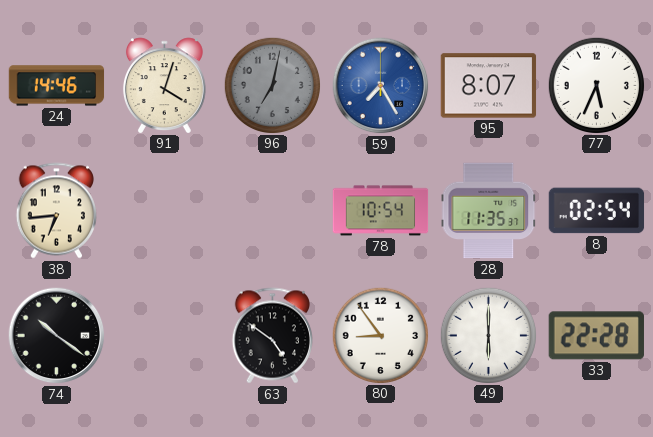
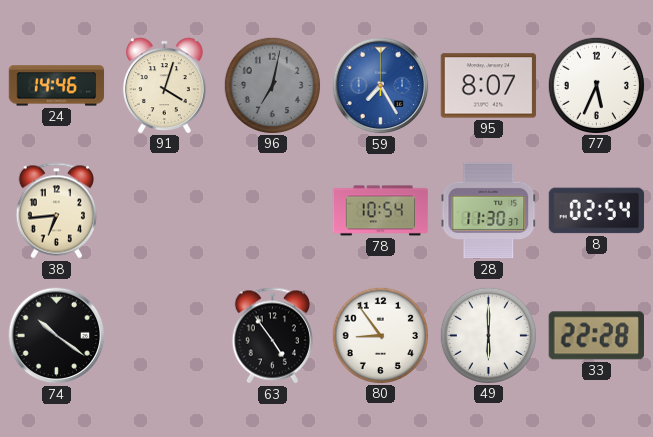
28: 11:35 -> 11:30
63: 4:51 -> 4:54
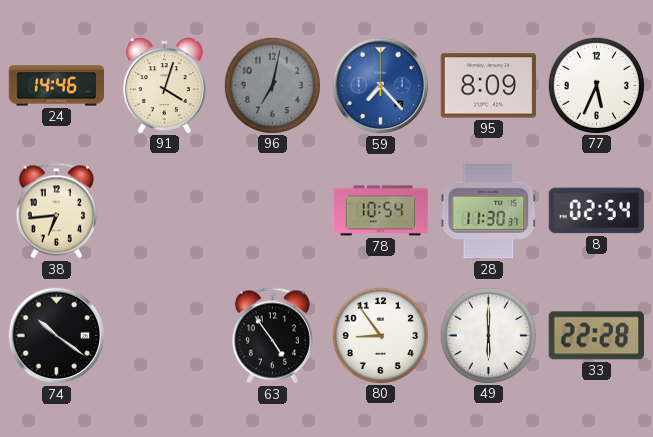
59: 7:25 -> 7:23
95: 8:07 -> 8:09
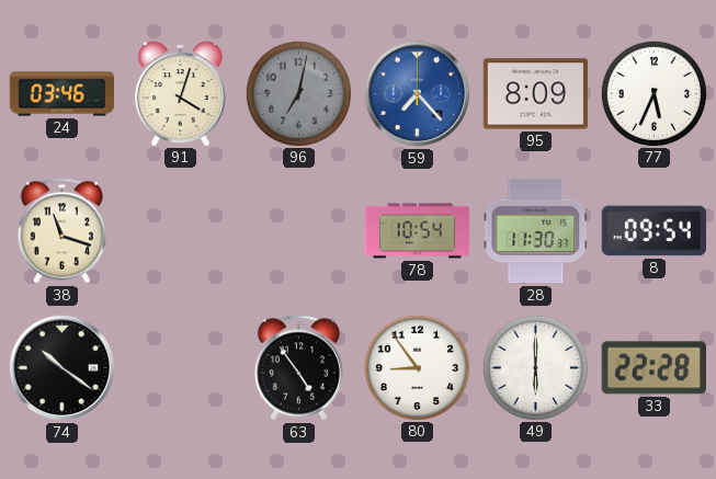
24: 14:46 -> 03:46
38: 6:44 -> 11:18
8: 02:54 -> 09:54
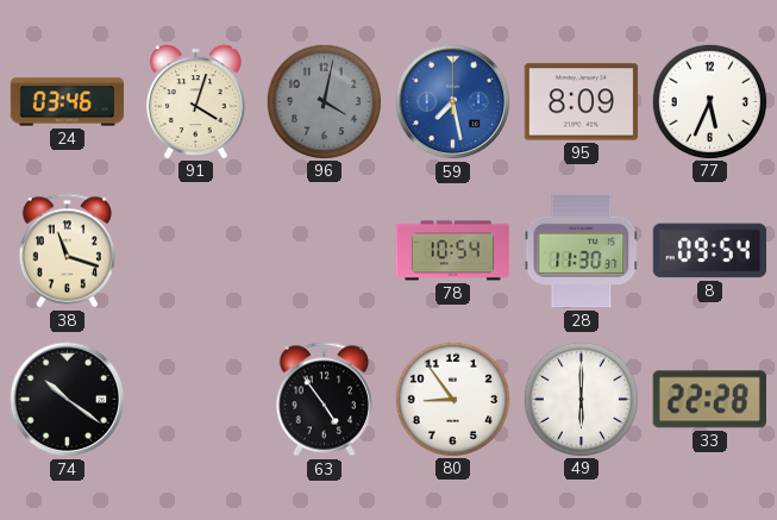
96: 7:02 -> 4:02
59: 7:23 -> 7:28
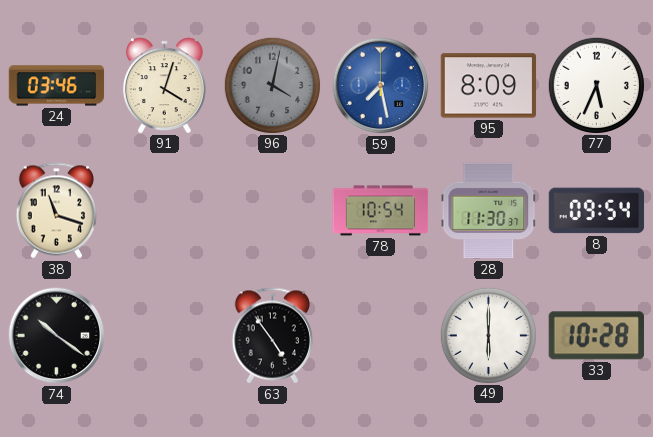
80: 8:54 -> none
33: 22:28 -> 10:28
